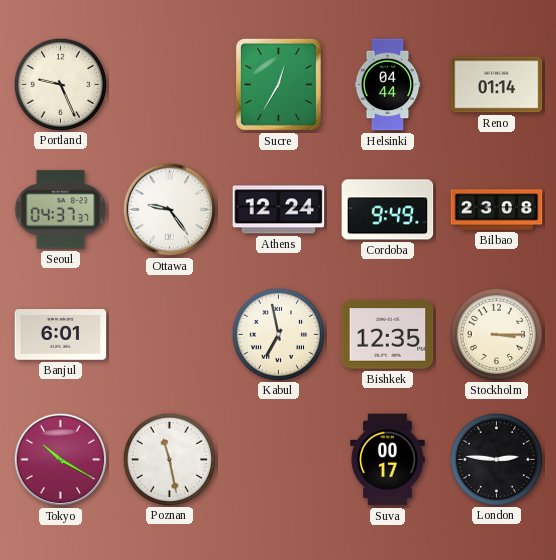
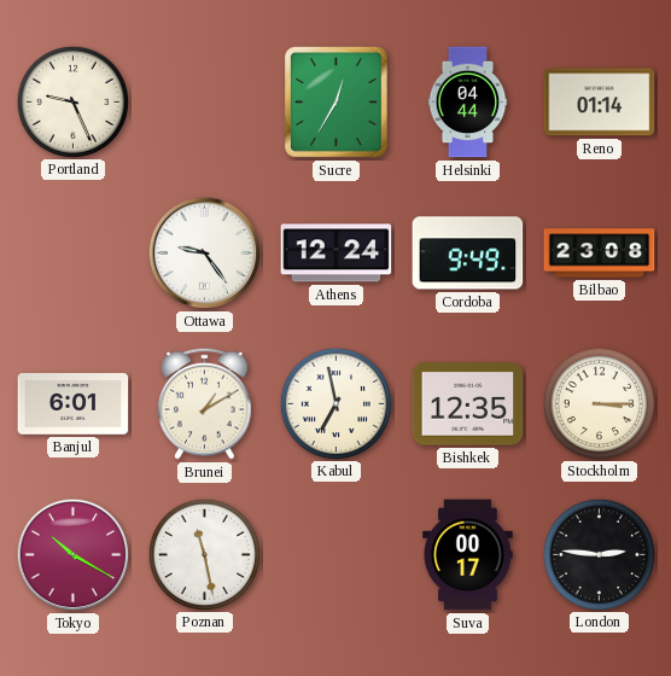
Seoul: 04:37 -> none
Brunei: none -> 1:10
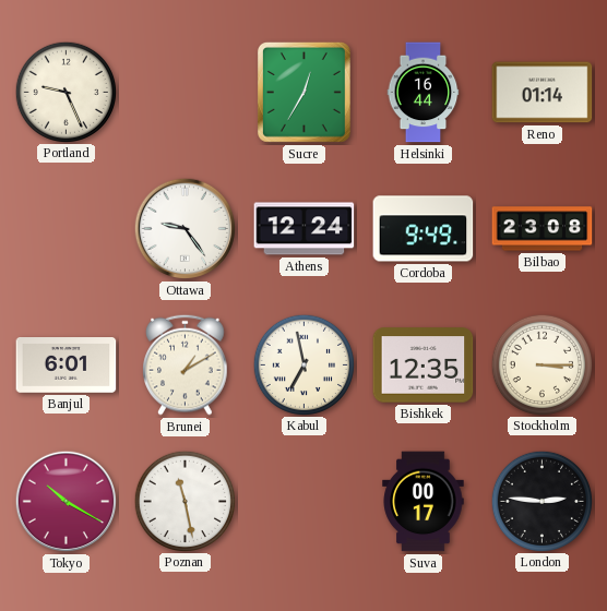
Helsinki: 04:44 -> 16:44
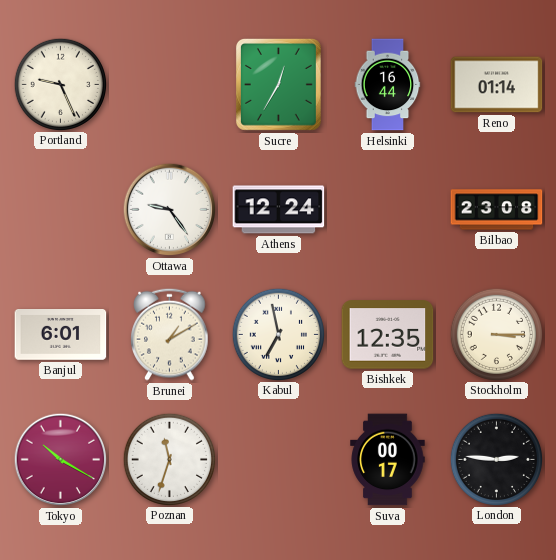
Cordoba: 9:49 -> none
Poznan: 11:28 -> 11:33
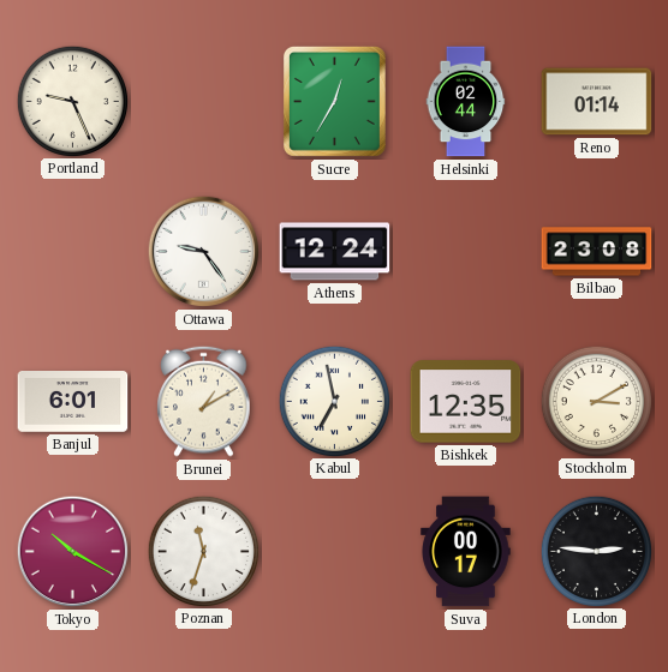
Helsinki: 16:44 -> 02:44
Stockholm: 3:15 -> 3:10
